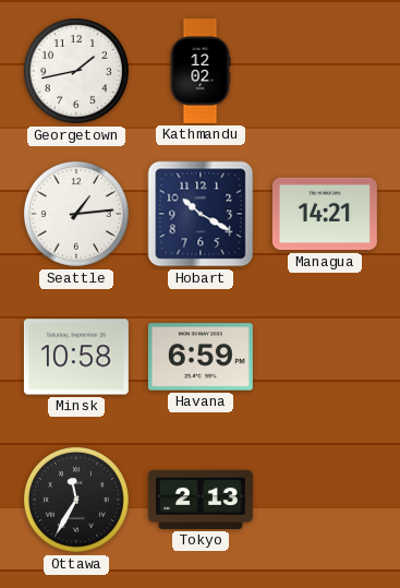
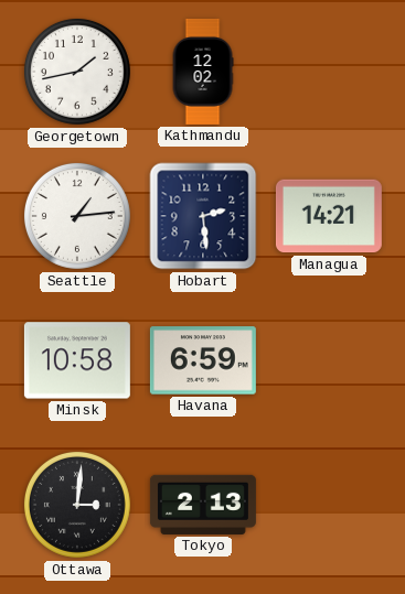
Hobart: 10:20 -> 2:29
Ottawa: 11:35 -> 3:01
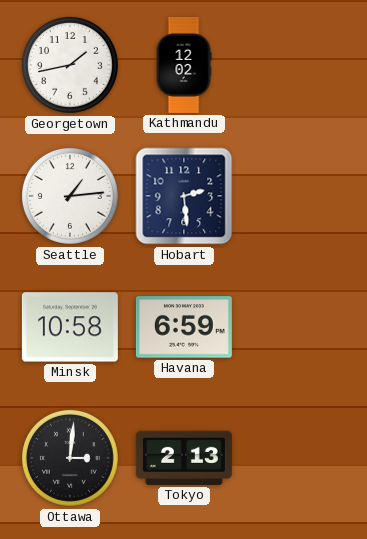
Managua: 14:21 -> none
